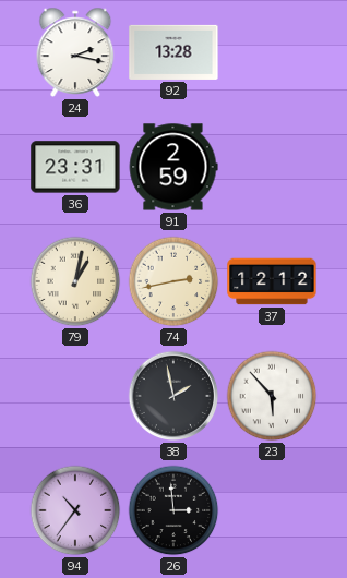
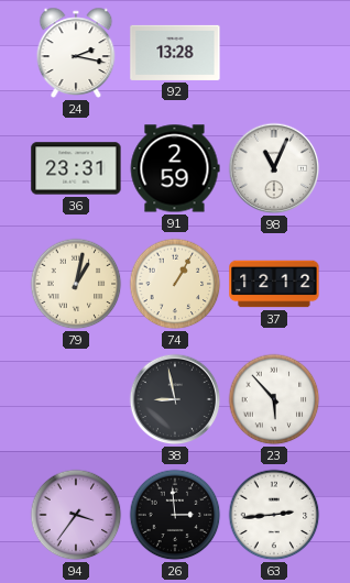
98: none -> 11:04
74: 2:43 -> 1:05
38: 1:58 -> 8:58
94: 10:36 -> 3:36
63: none -> 2:44
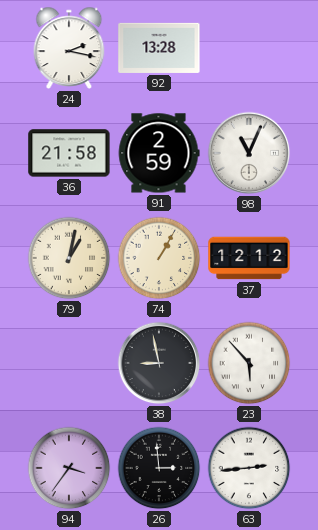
36: 23:31 -> 21:58
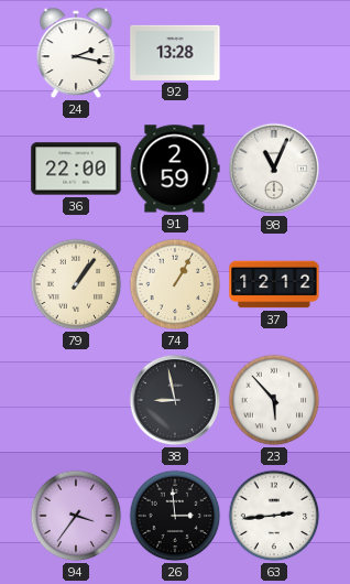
36: 21:58 -> 22:00
79: 1:02 -> 1:06
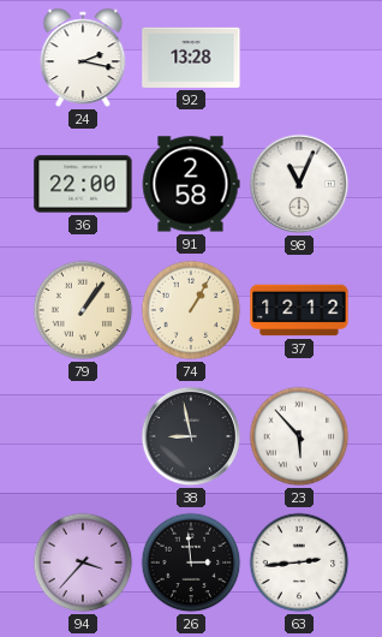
91: 2:59 -> 2:58
94: 3:36 -> 3:37
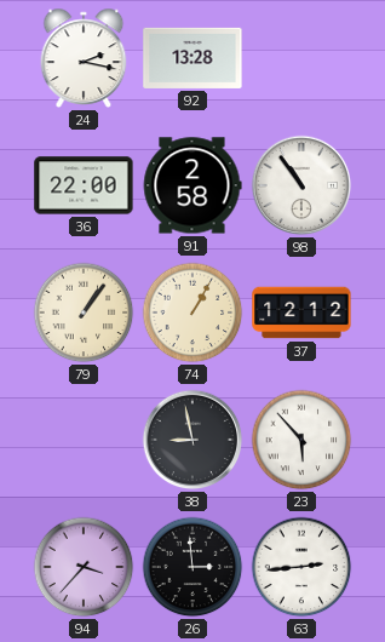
98: 11:04 -> 10:54
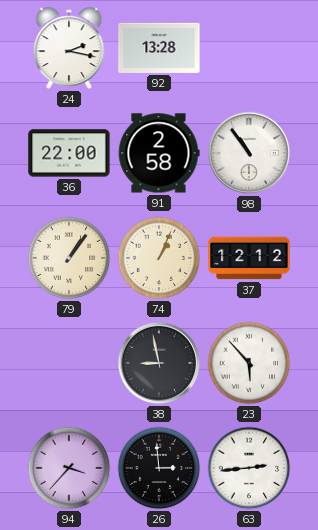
74: 1:05 -> 1:04
